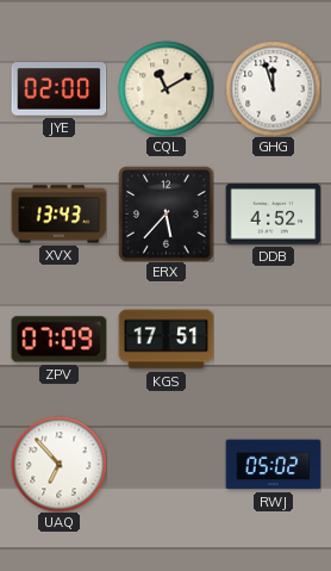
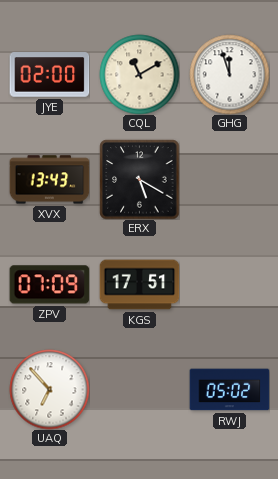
ERX: 5:37 -> 5:20
DDB: 4:52 -> none
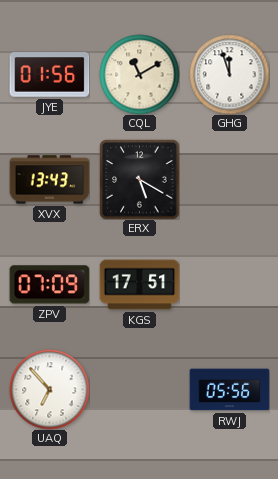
JYE: 02:00 -> 01:56
RWJ: 05:02 -> 05:56
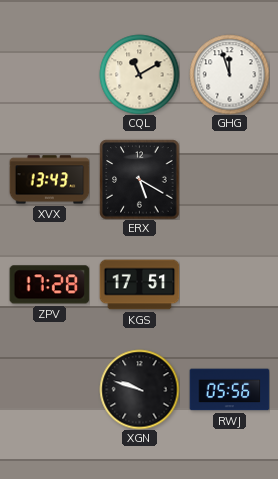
JYE: 01:56 -> none
ZPV: 07:09 -> 17:28
UAQ: 6:53 -> none
XGN: none -> 9:48
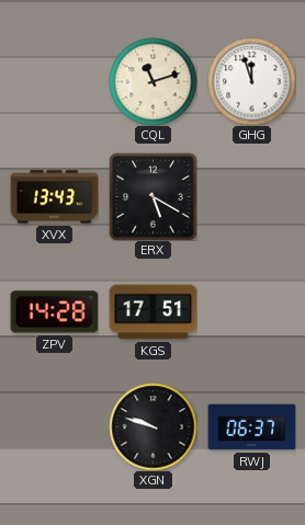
CQL: 11:10 -> 11:12
ZPV: 17:28 -> 14:28
RWJ: 05:56 -> 06:37
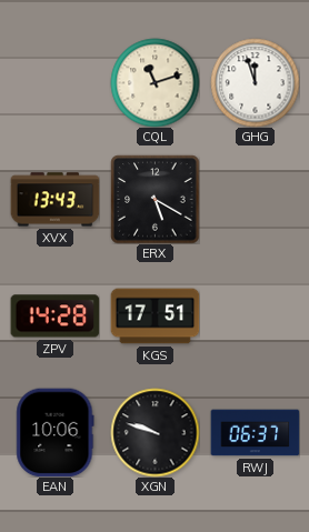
EAN: none -> 10:06
